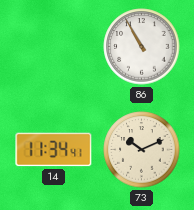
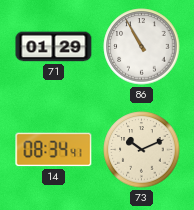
71: none -> 01:29
14: 11:34 -> 08:34
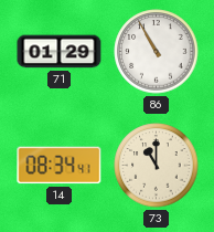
73: 10:11 -> 11:00
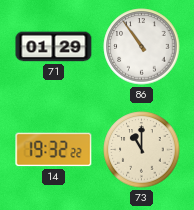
86: 10:55 -> 10:54
14: 08:34 -> 19:32
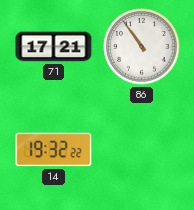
71: 01:29 -> 17:21
73: 11:00 -> none
